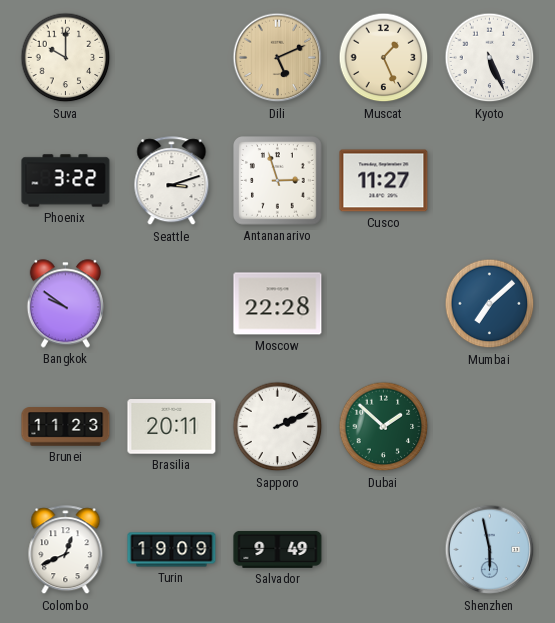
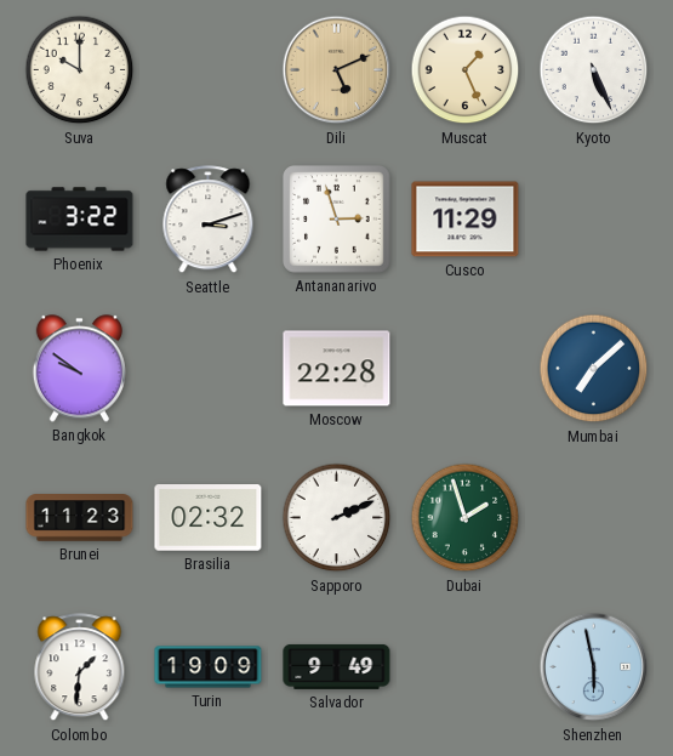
Cusco: 11:27 -> 11:29
Brasilia: 20:11 -> 02:32
Dubai: 1:52 -> 1:57
Colombo: 12:41 -> 1:31
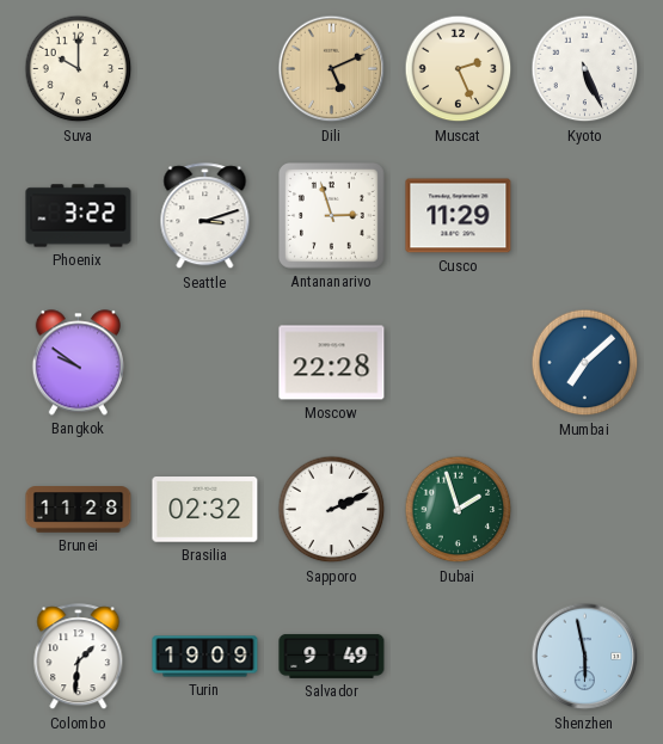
Muscat: 1:26 -> 2:26
Brunei: 11:23 -> 11:28
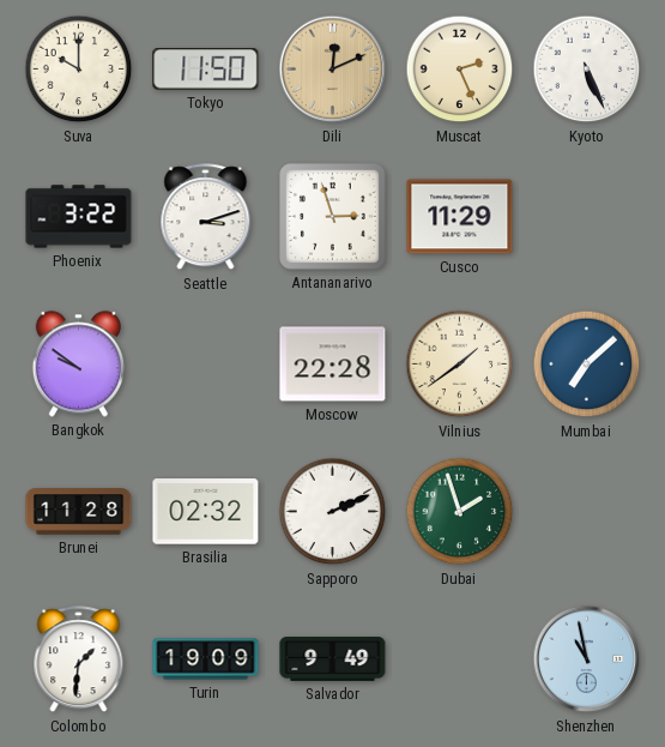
Tokyo: none -> 11:50
Dili: 5:11 -> 12:11
Vilnius: none -> 1:39
Shenzhen: 5:58 -> 10:58
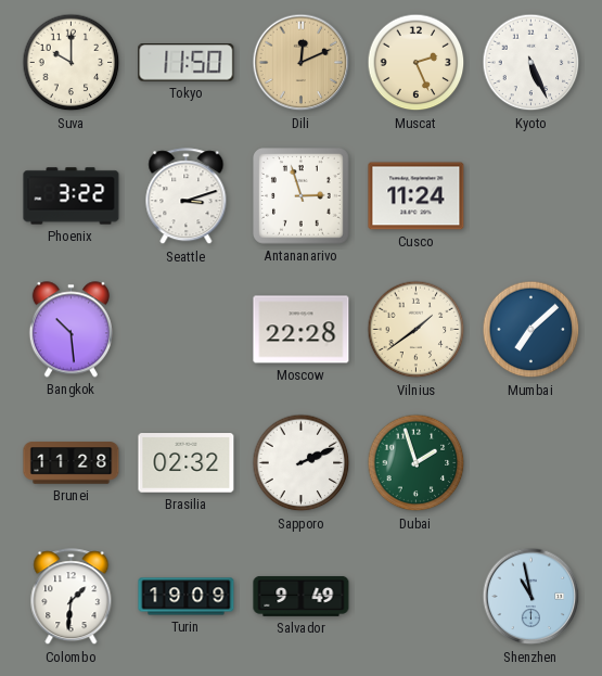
Cusco: 11:29 -> 11:24
Bangkok: 9:51 -> 10:29
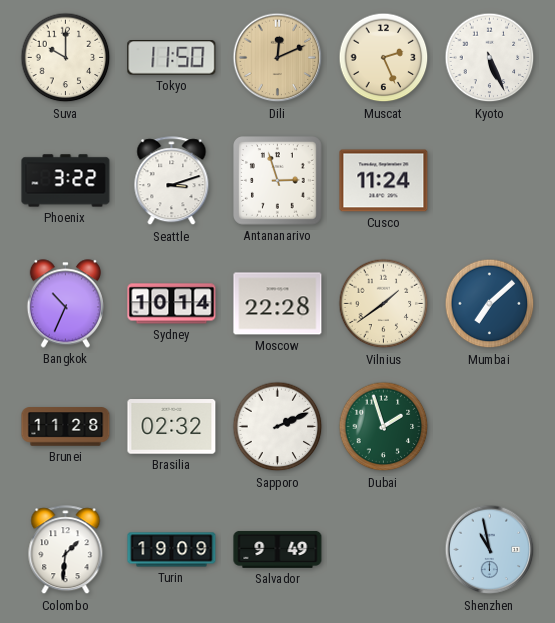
Bangkok: 10:29 -> 10:34
Sydney: none -> 10:14
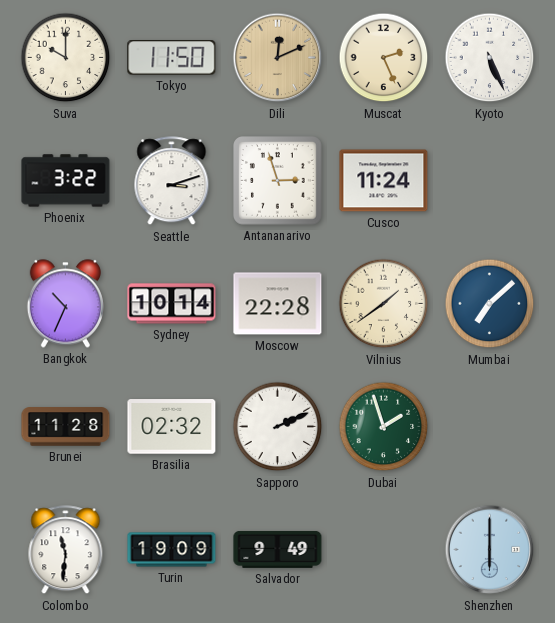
Colombo: 1:31 -> 11:31
Shenzhen: 10:58 -> 6:00
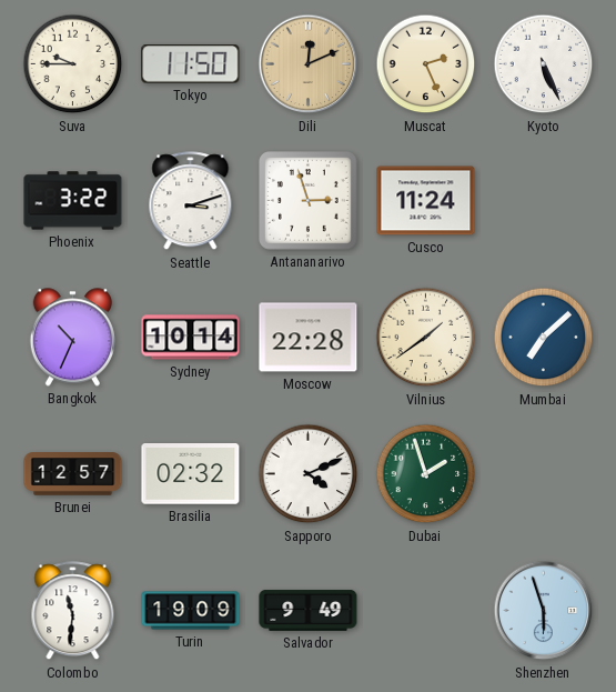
Suva: 10:00 -> 9:45
Brunei: 11:28 -> 12:57
Sapporo: 2:11 -> 4:11
Shenzhen: 6:00 -> 5:57
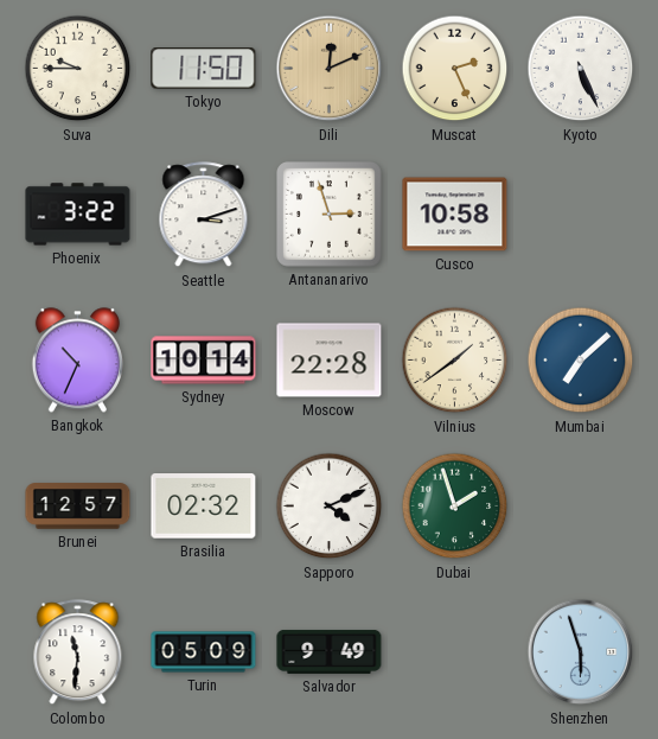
Cusco: 11:24 -> 10:58
Turin: 19:09 -> 05:09
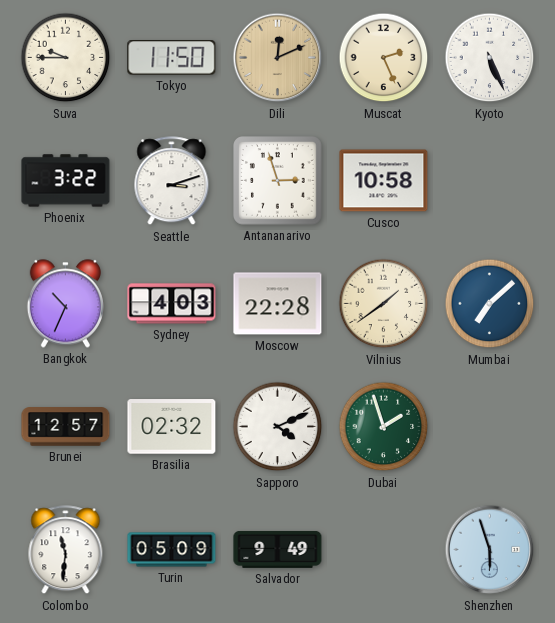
Sydney: 10:14 -> 4:03
